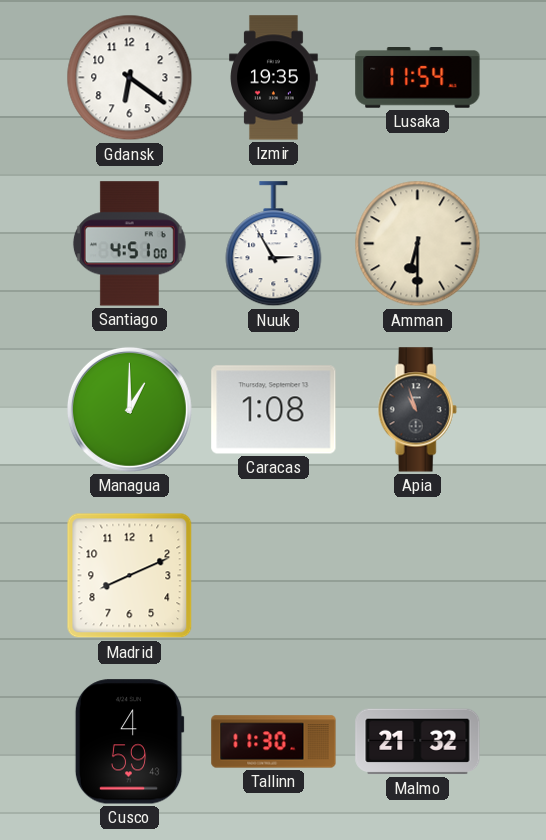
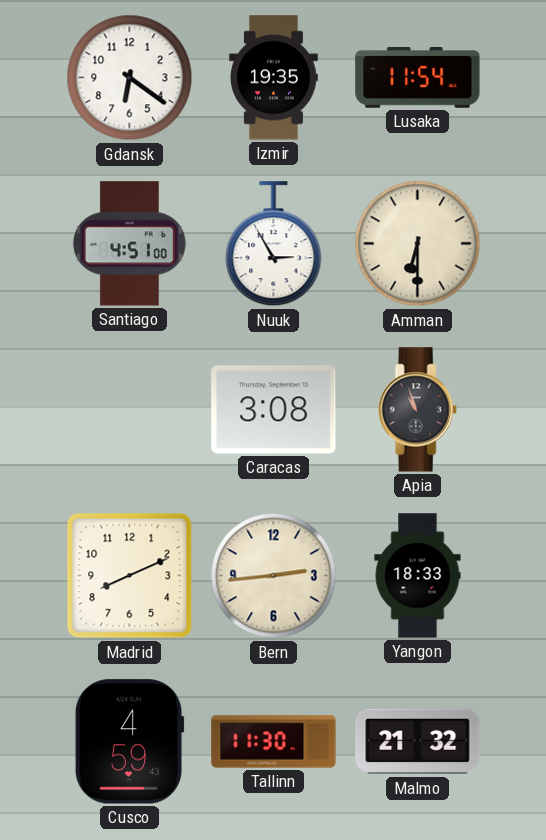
Managua: 1:00 -> none
Caracas: 1:08 -> 3:08
Bern: none -> 2:44
Yangon: none -> 18:33
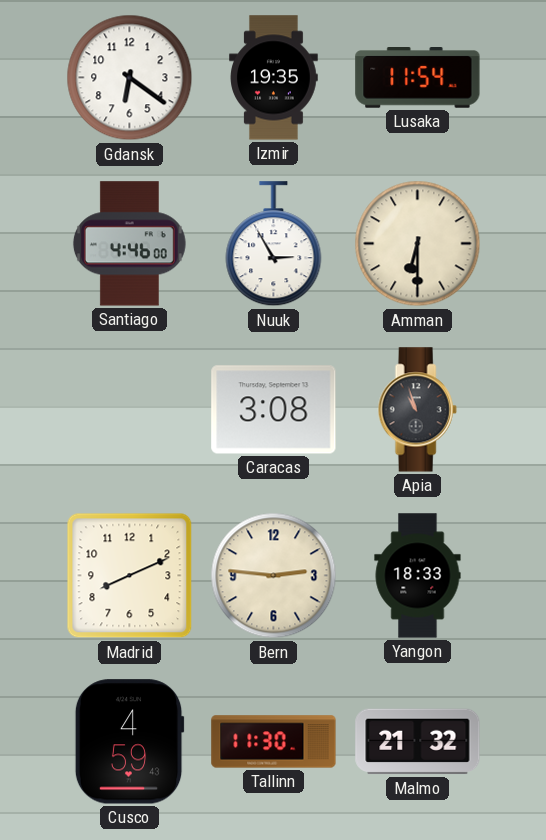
Santiago: 4:51 -> 4:46
Bern: 2:44 -> 2:46
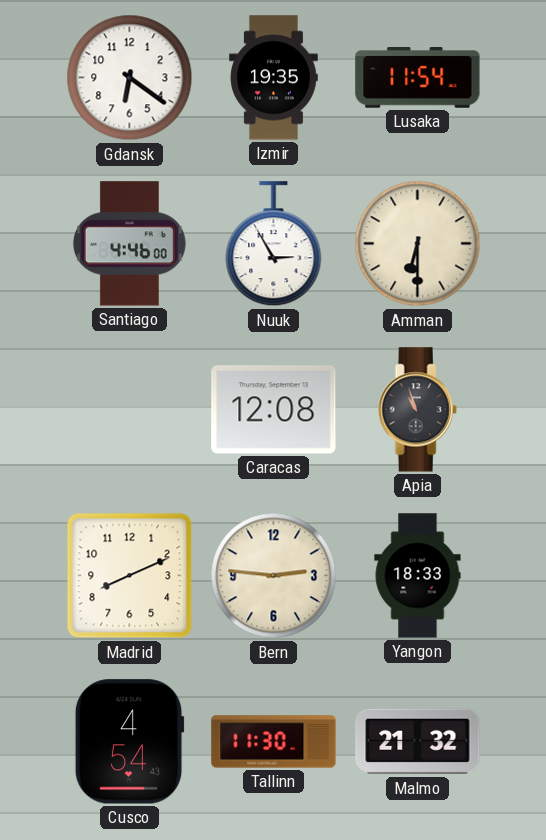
Caracas: 3:08 -> 12:08
Cusco: 4:59 -> 4:54
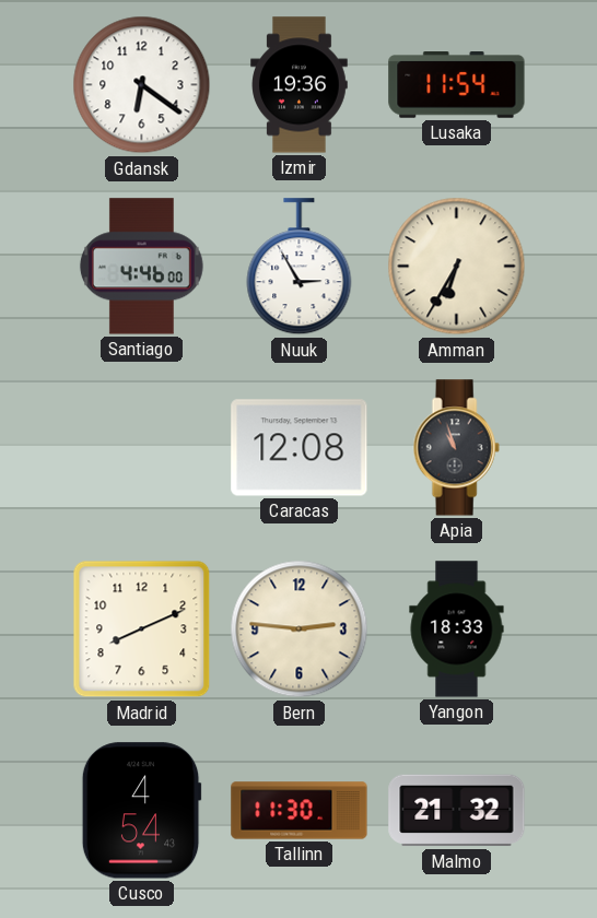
Izmir: 19:35 -> 19:36
Amman: 6:30 -> 6:35
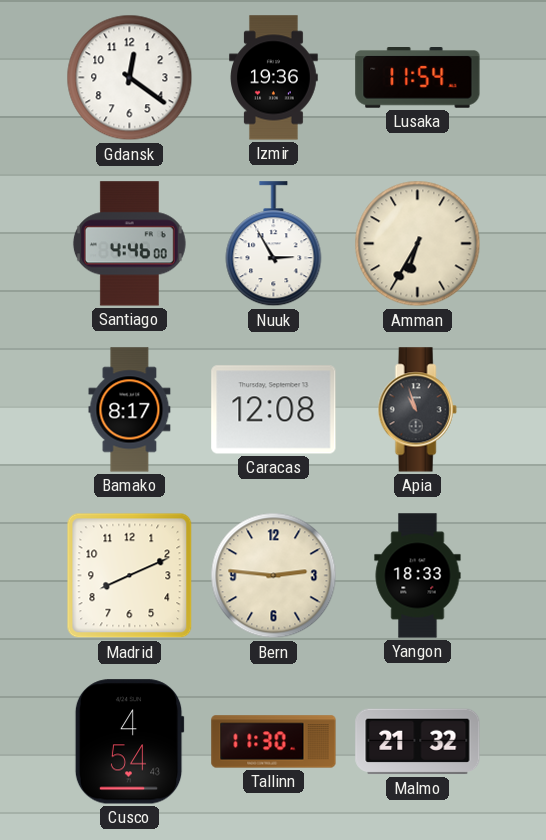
Gdansk: 6:21 -> 12:21
Bamako: none -> 8:17
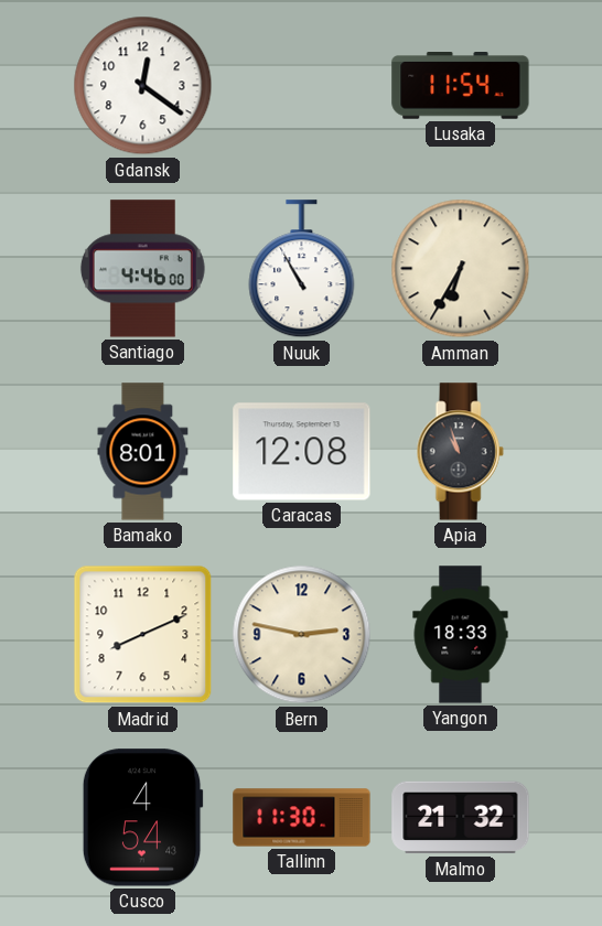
Izmir: 19:36 -> none
Nuuk: 2:55 -> 10:55
Bamako: 8:17 -> 8:01
Bern: 2:46 -> 2:47
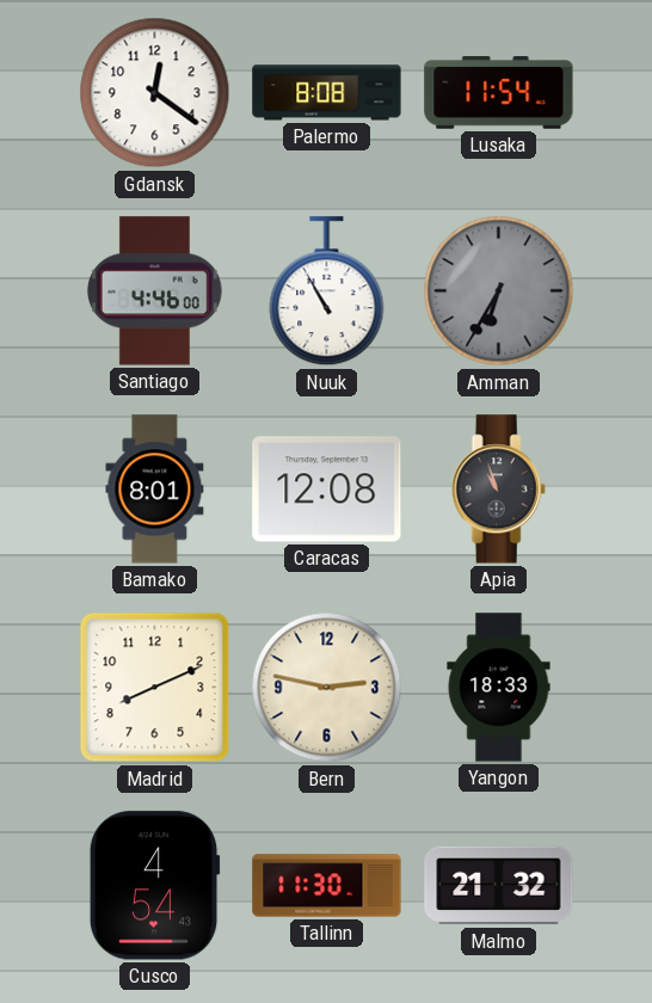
Palermo: none -> 8:08
Amman dial: cream -> grey
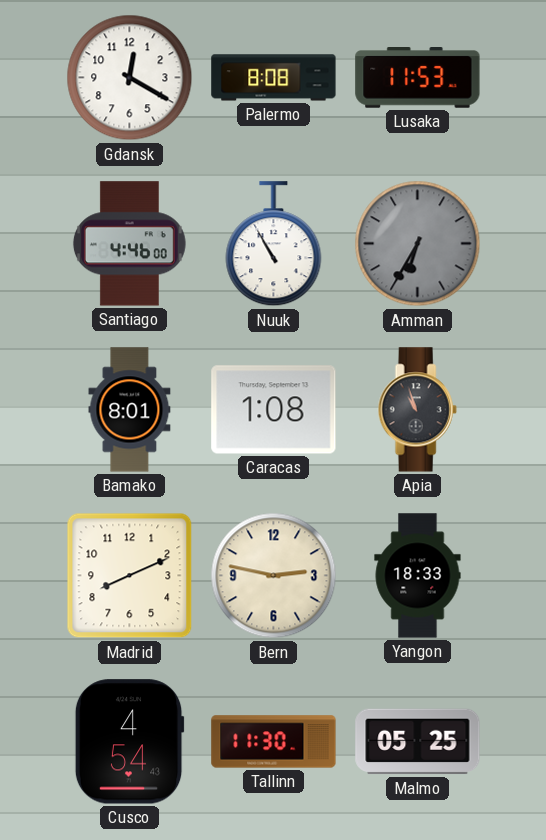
Gdansk: 12:21 -> 12:20
Lusaka: 11:54 -> 11:53
Caracas: 12:08 -> 1:08
Malmo: 21:32 -> 05:25
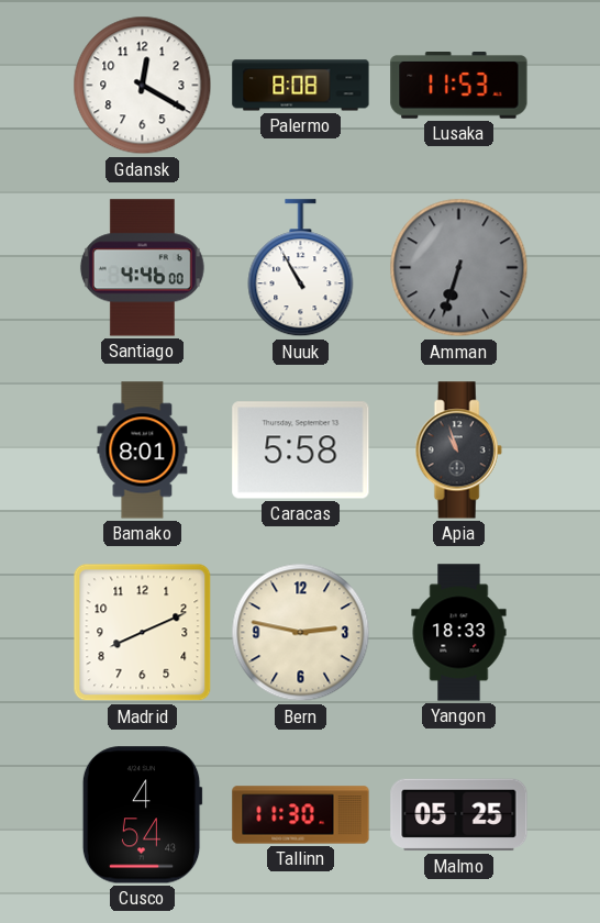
Amman: 6:35 -> 6:33
Caracas: 1:08 -> 5:58
